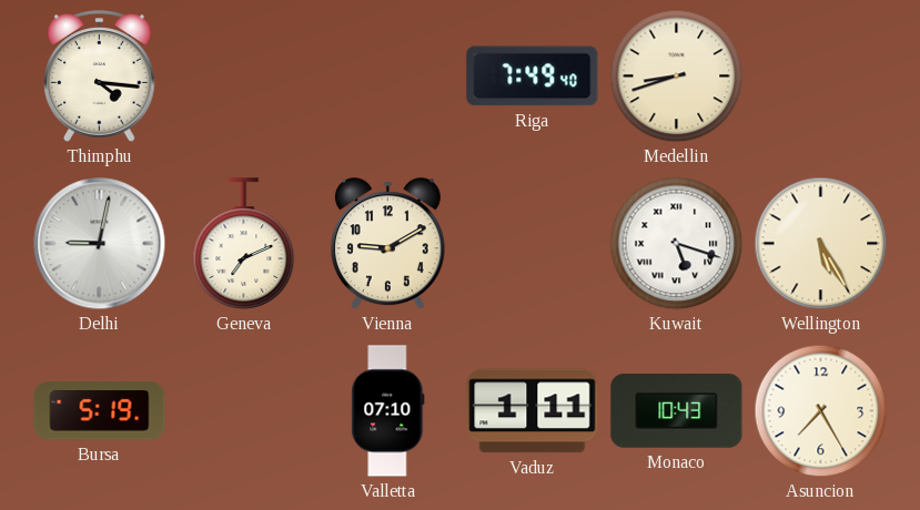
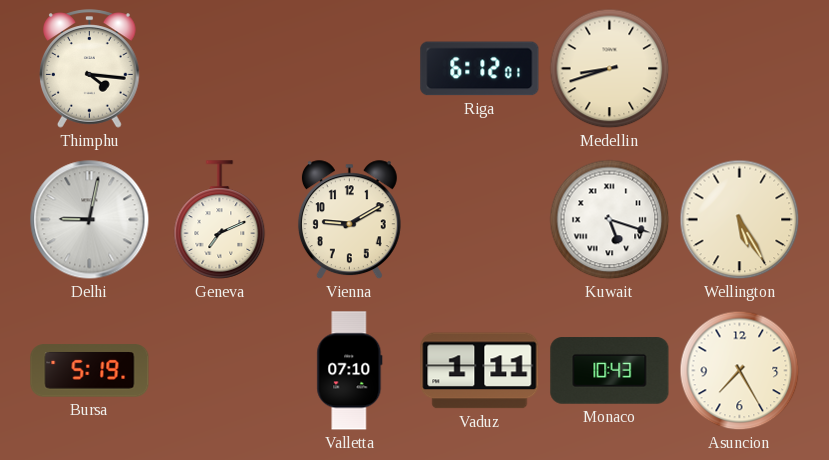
Riga: 7:49 -> 6:12
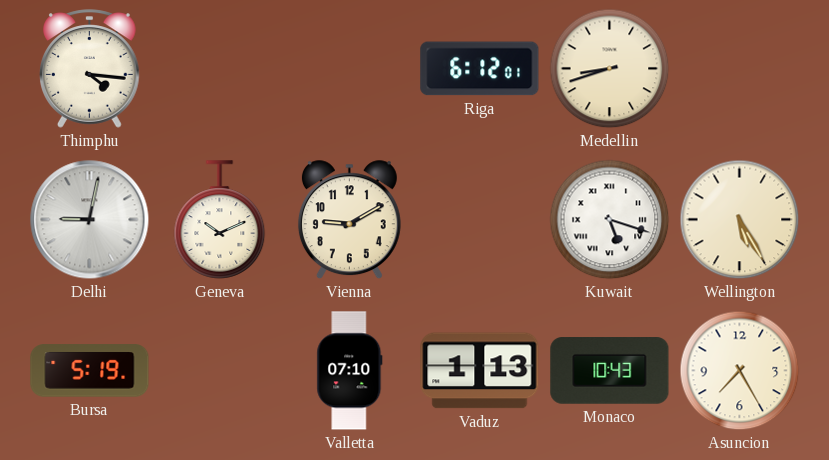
Geneva: 7:11 -> 10:11
Vaduz: 1:11 -> 1:13
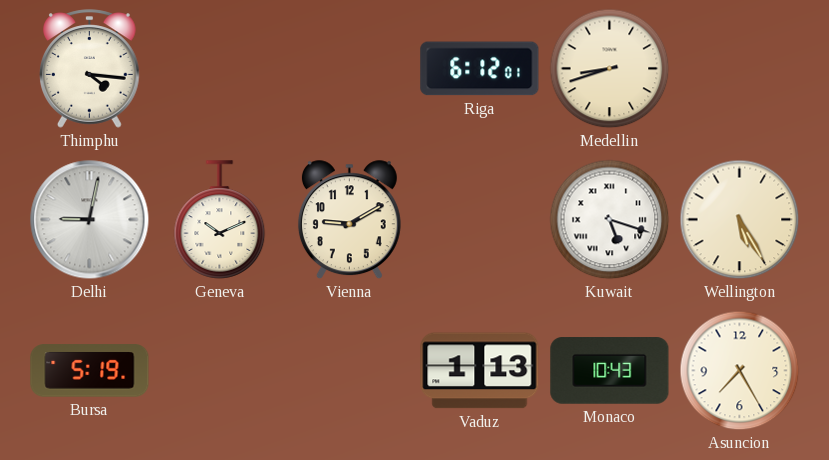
Valletta: 07:10 -> none
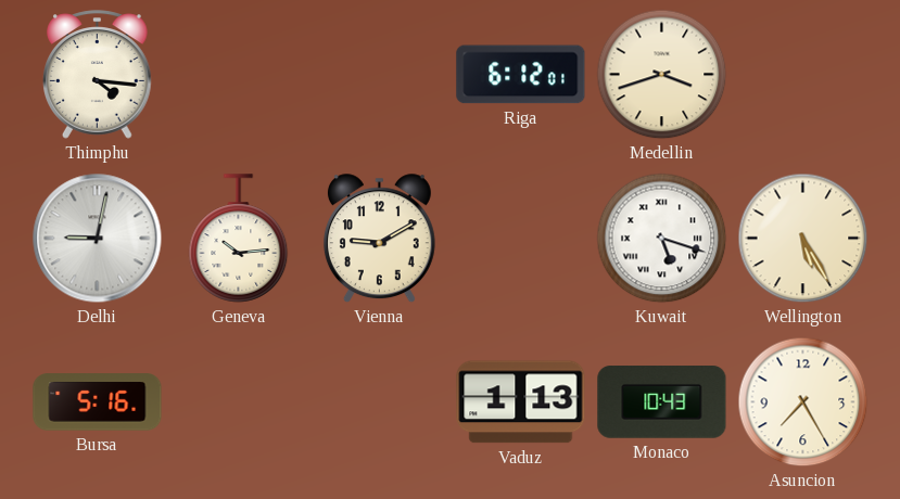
Medellin: 8:42 -> 3:42
Geneva: 10:11 -> 10:14
Bursa: 5:19 -> 5:16
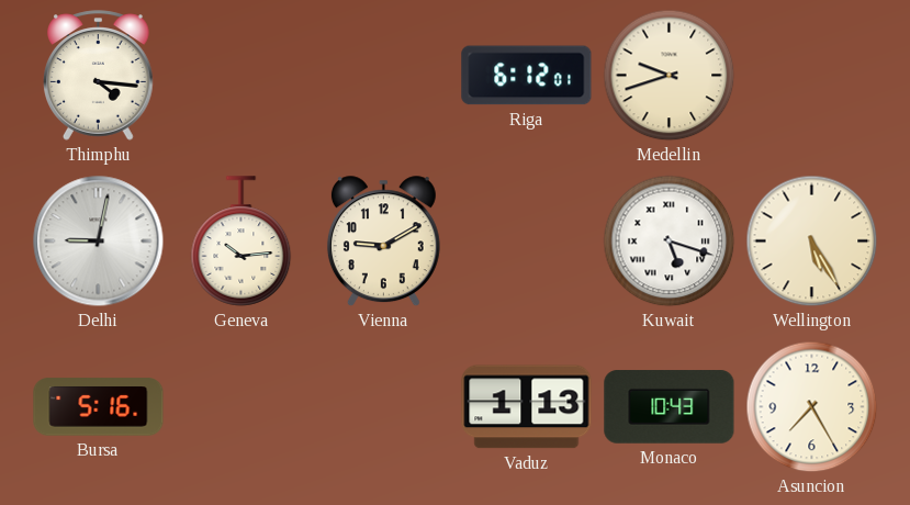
Medellin: 3:42 -> 9:42
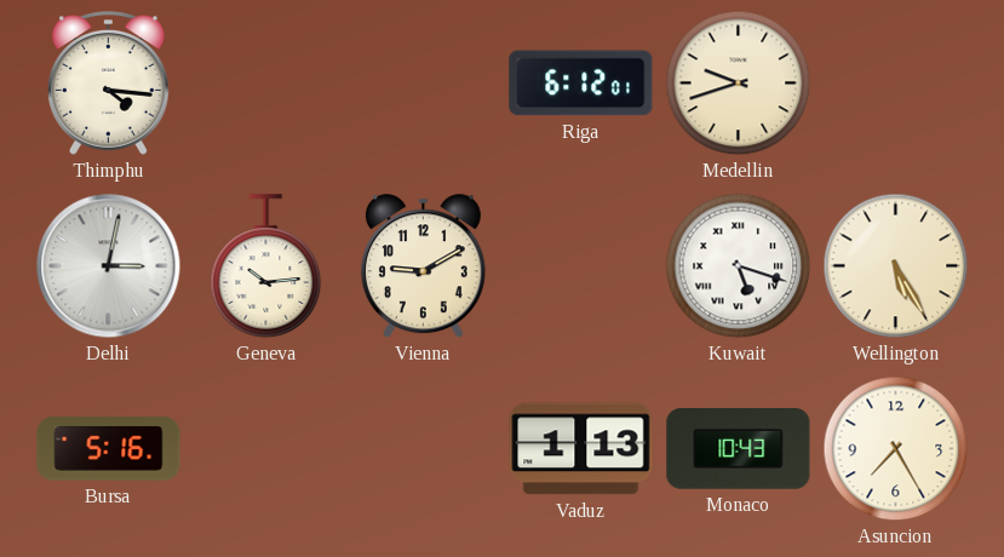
Delhi: 9:02 -> 3:02
